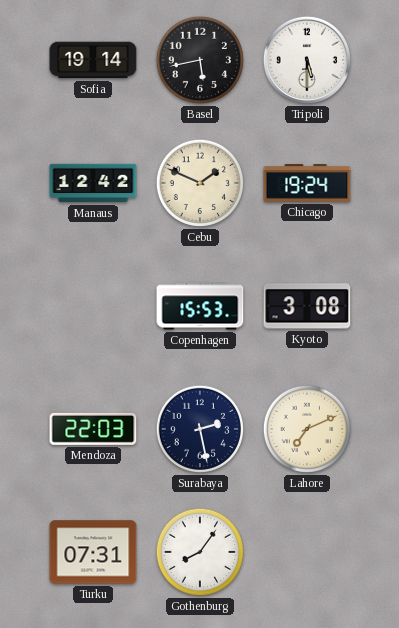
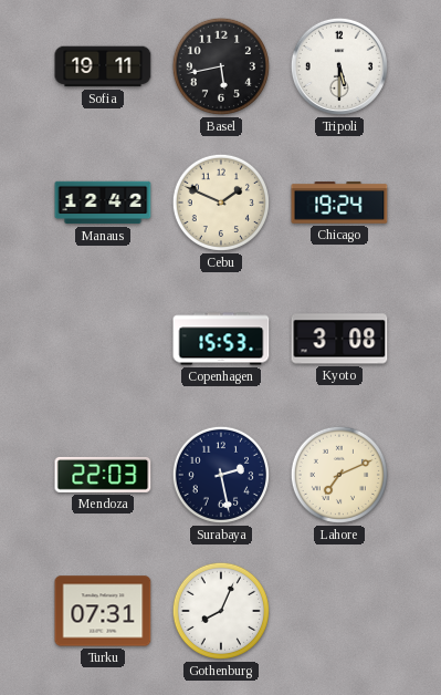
Sofia: 19:14 -> 19:11
Gothenburg: 8:06 -> 8:04
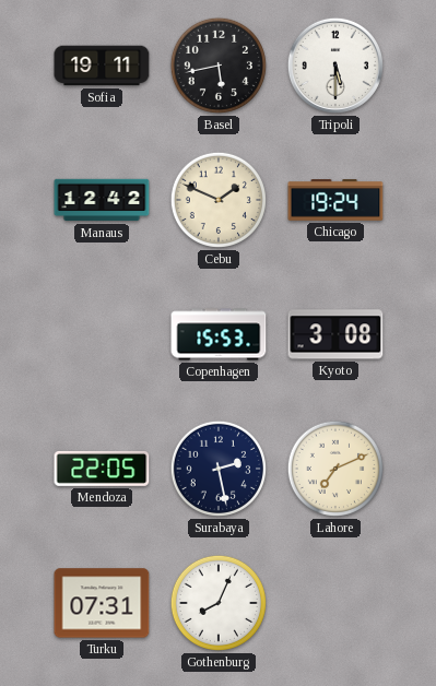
Mendoza: 22:03 -> 22:05
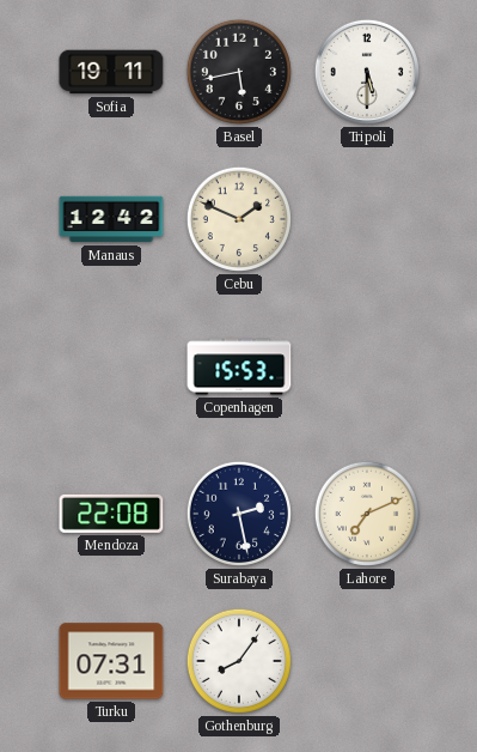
Chicago: 19:24 -> none
Kyoto: 3:08 -> none
Mendoza: 22:05 -> 22:08
Gothenburg: 8:04 -> 8:06
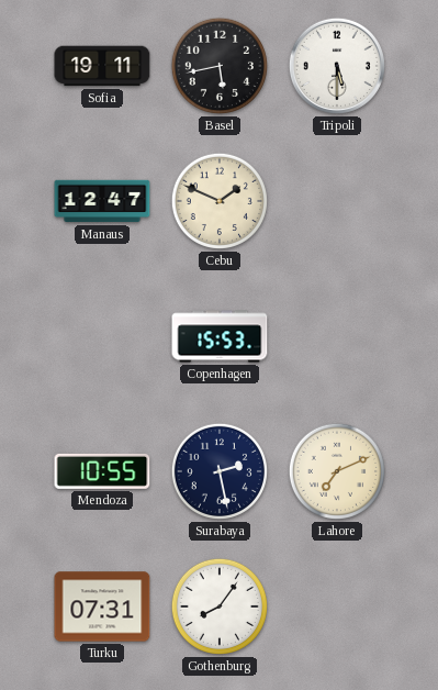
Manaus: 12:42 -> 12:47
Mendoza: 22:08 -> 10:55
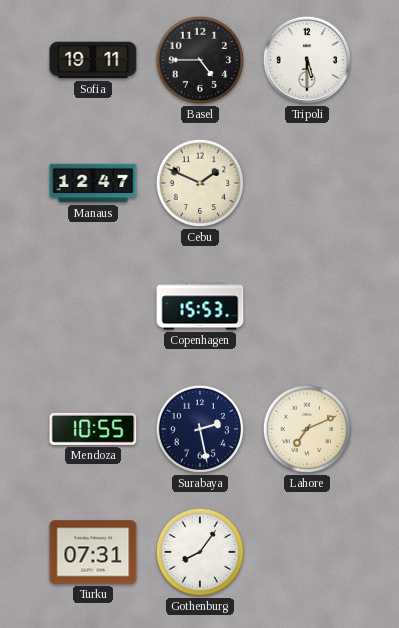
Basel: 5:43 -> 4:45
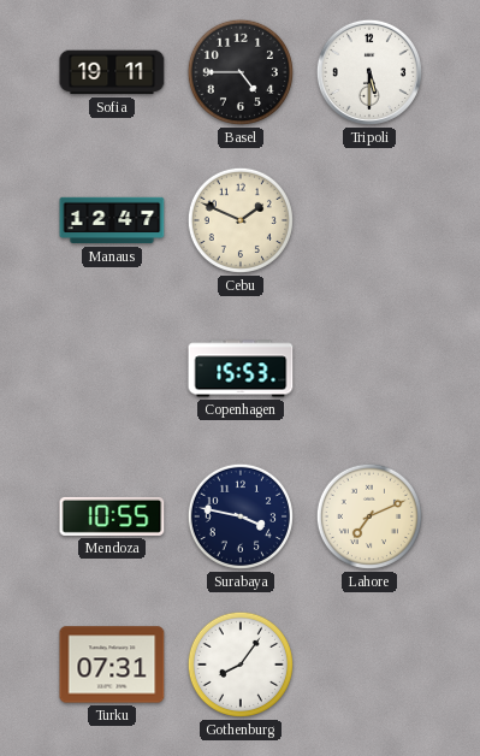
Surabaya: 2:28 -> 3:47
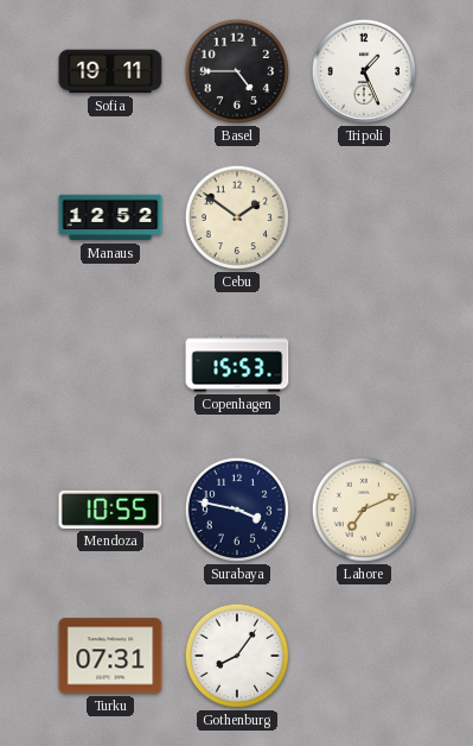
Tripoli: 5:30 -> 1:26
Manaus: 12:47 -> 12:52
Cebu: 1:49 -> 1:51
